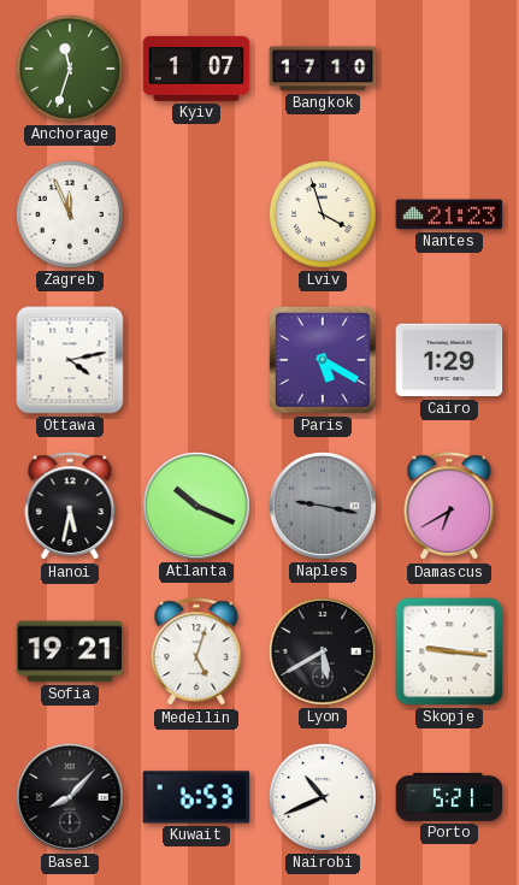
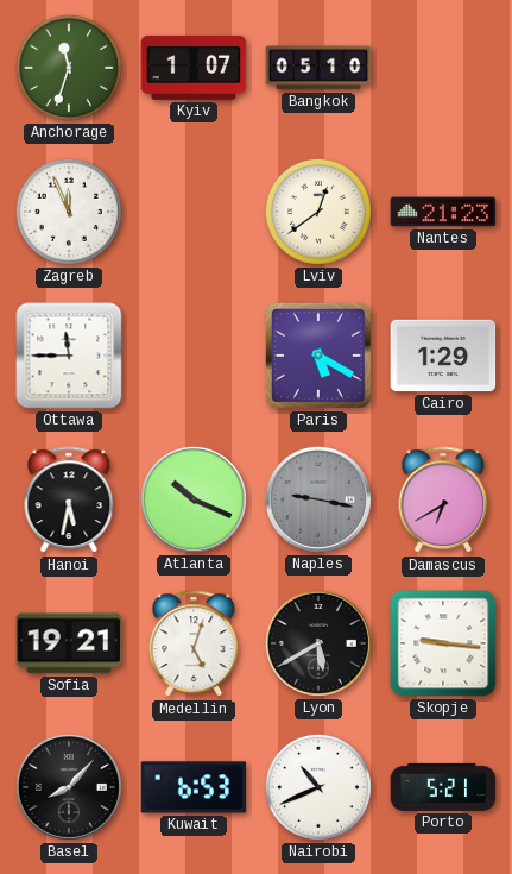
Bangkok: 17:10 -> 05:10
Lviv: 3:57 -> 12:39
Ottawa: 4:13 -> 11:45
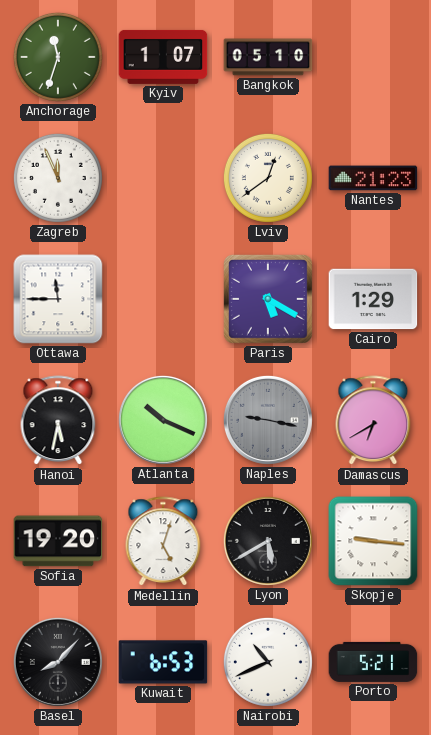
Sofia: 19:21 -> 19:20
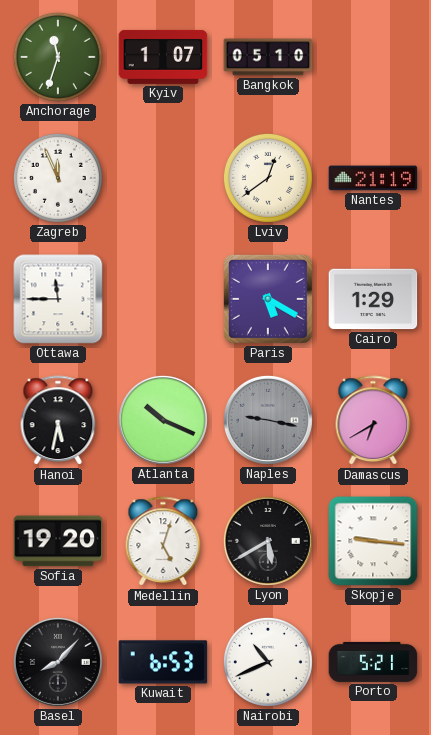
Nantes: 21:23 -> 21:19
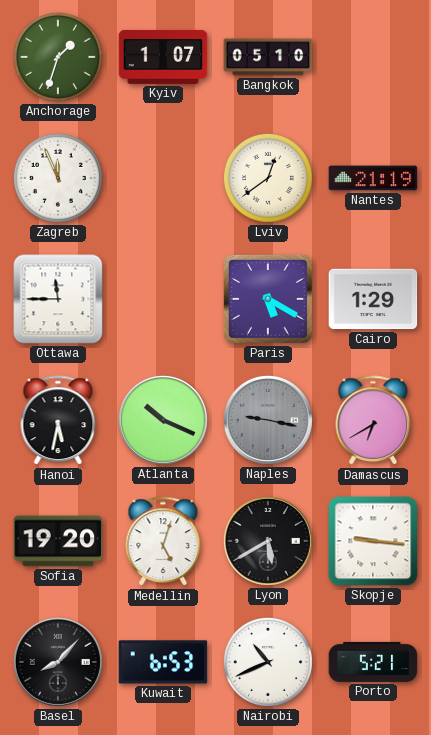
Anchorage: 11:33 -> 1:33
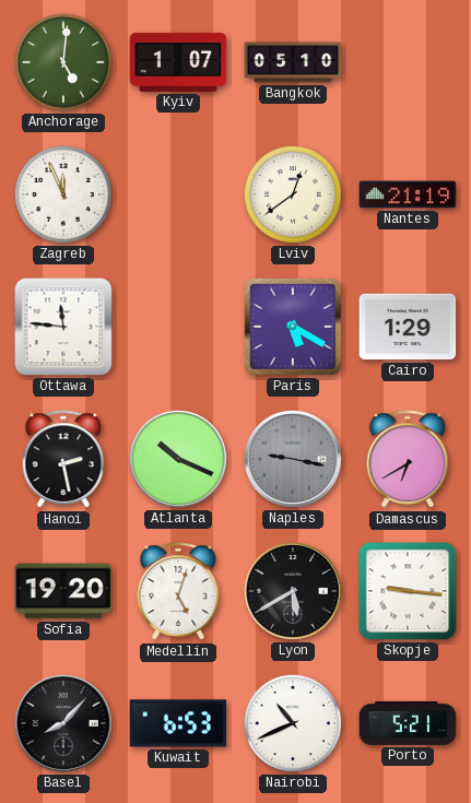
Anchorage: 1:33 -> 5:01
Ottawa: 11:45 -> 11:46
Hanoi: 5:32 -> 2:28
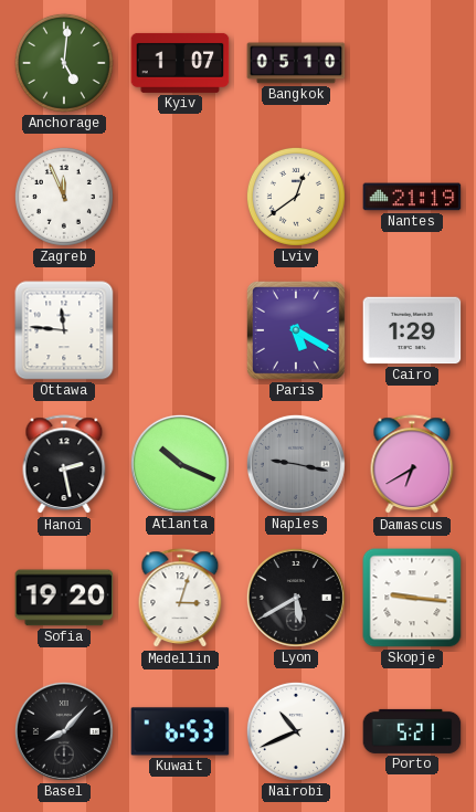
Medellin: 5:03 -> 3:03
